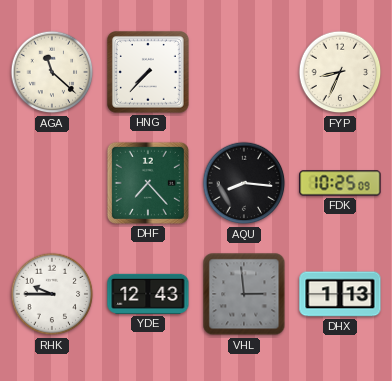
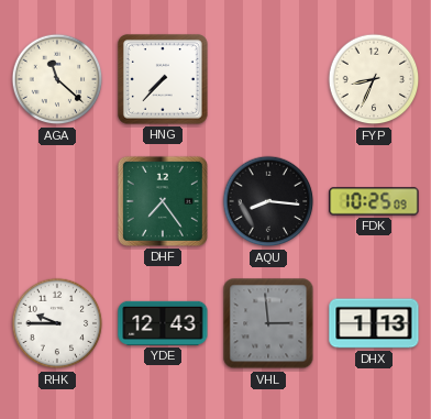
DHF: 7:23 -> 7:24
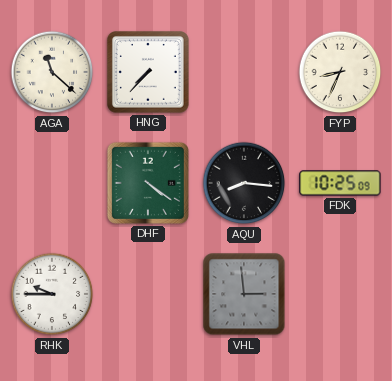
DHF: 7:24 -> 4:21
YDE: 12:43 -> none
DHX: 1:13 -> none
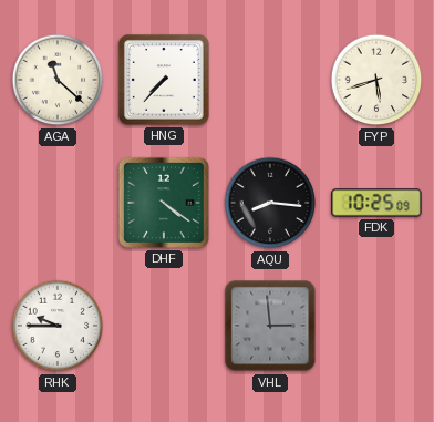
FYP: 8:34 -> 5:42
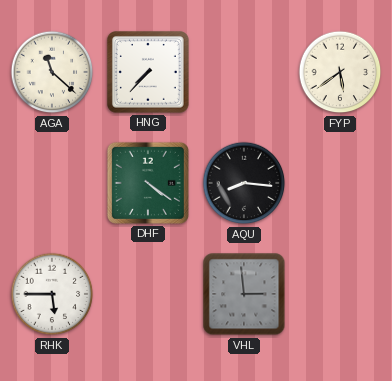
FYP: 5:42 -> 5:39
FDK: 10:25 -> none
RHK: 9:45 -> 5:45
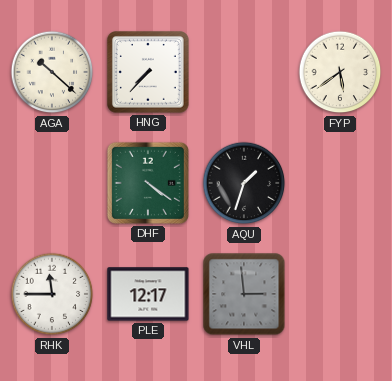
AGA: 11:22 -> 10:22
AQU: 8:16 -> 1:33
RHK: 5:45 -> 11:45
PLE: none -> 12:17
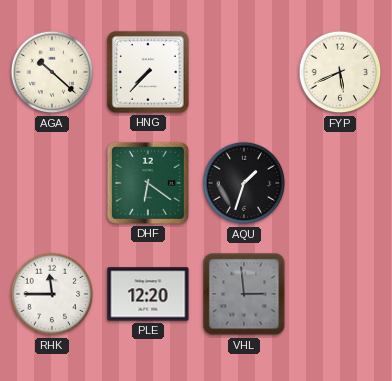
FYP: 5:39 -> 5:41
DHF: 4:21 -> 6:21
PLE: 12:17 -> 12:20
